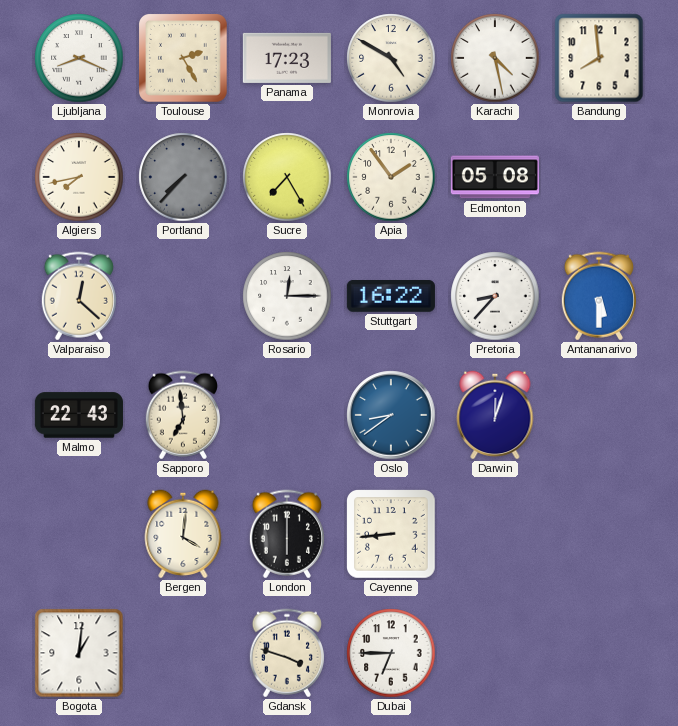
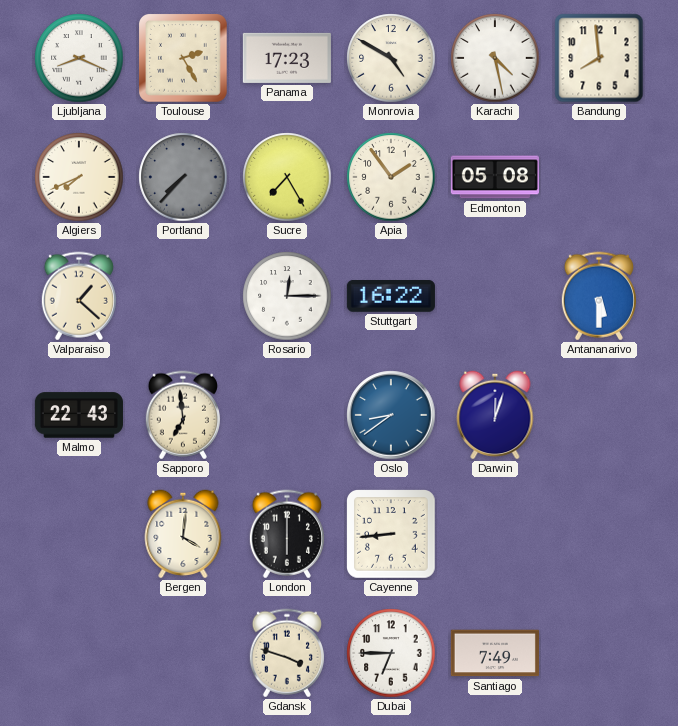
Algiers: 7:43 -> 7:41
Valparaiso: 12:22 -> 1:22
Pretoria: 8:37 -> none
Bogota: 1:01 -> none
Santiago: none -> 7:49
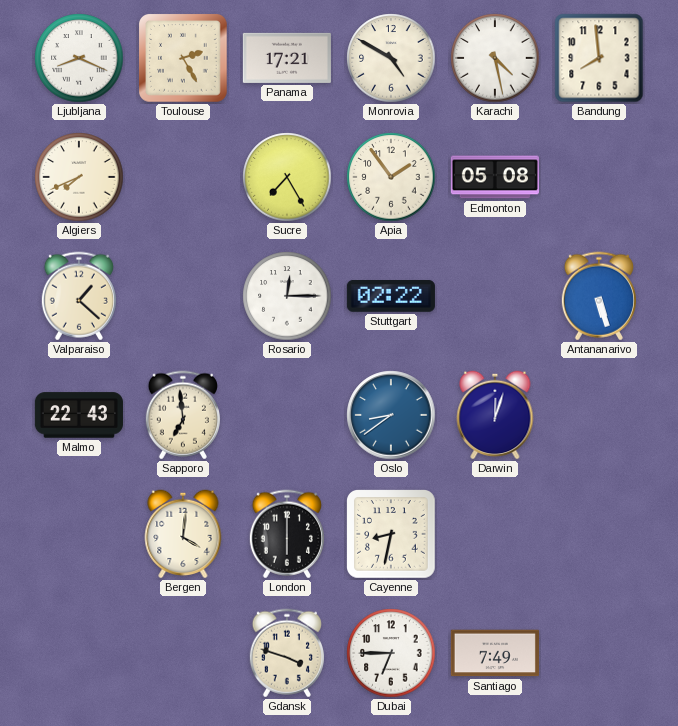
Panama: 17:23 -> 17:21
Portland: 7:37 -> none
Stuttgart: 16:22 -> 02:22
Antananarivo: 5:30 -> 5:27
Cayenne: 8:44 -> 8:32
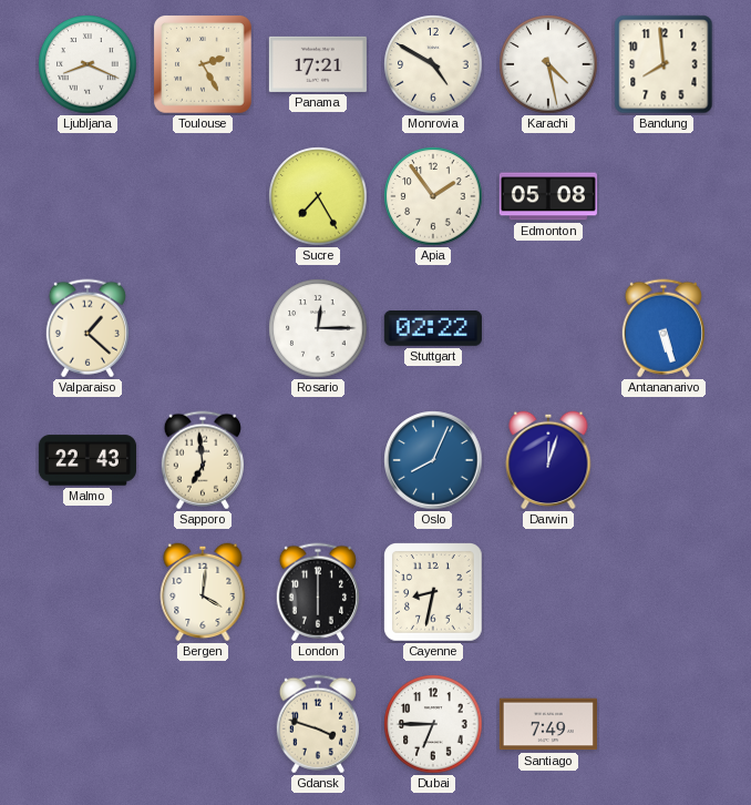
Algiers: 7:41 -> none
Oslo: 8:39 -> 8:04
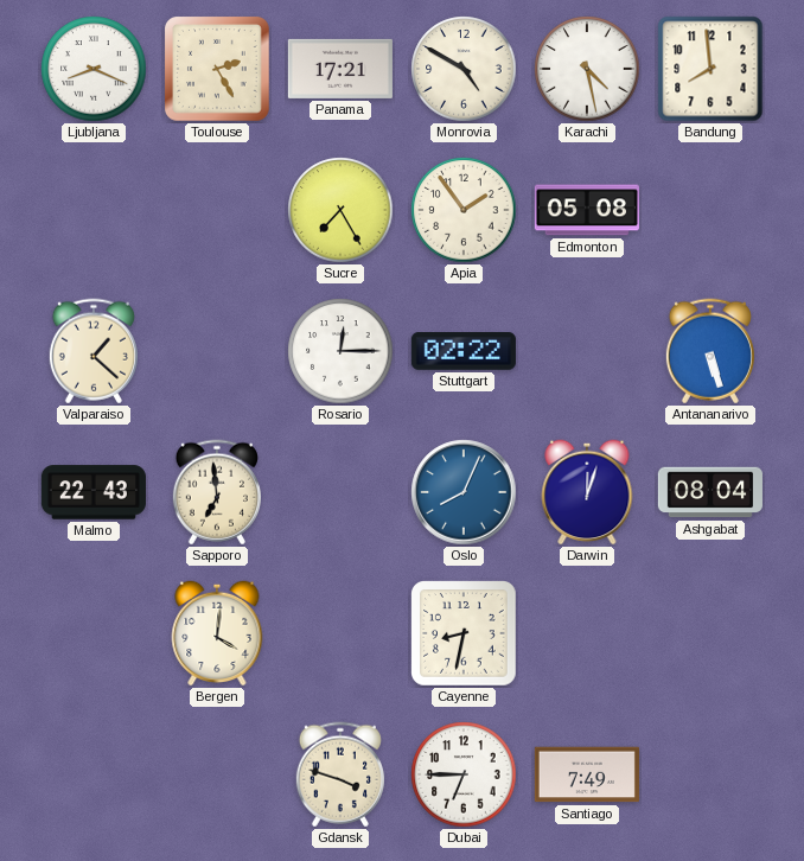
Ashgabat: none -> 08:04
London: 6:00 -> none
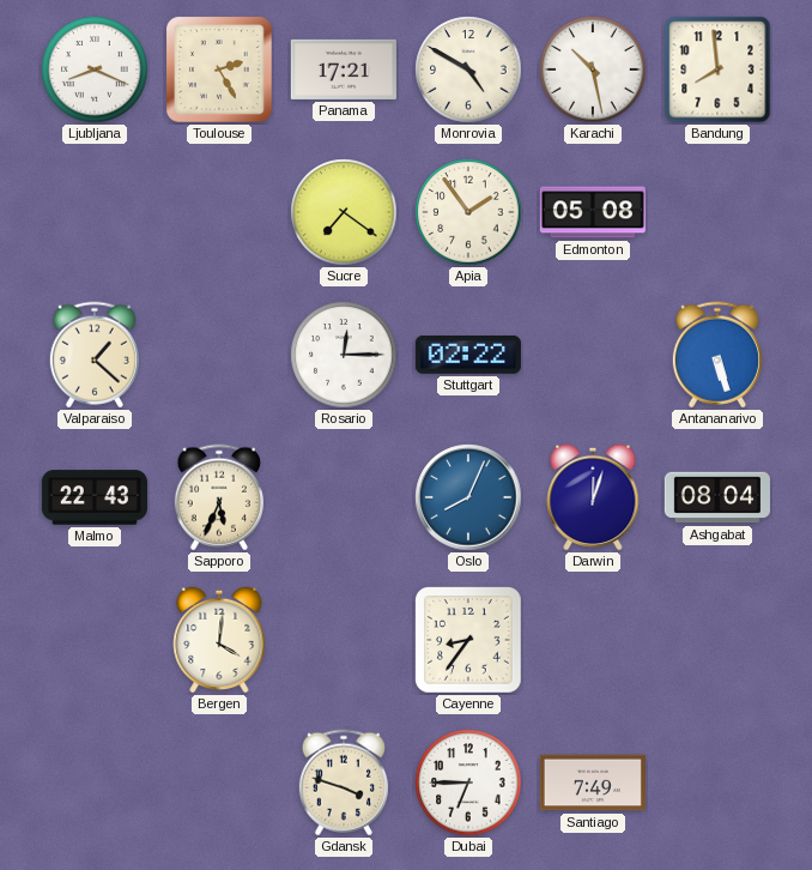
Karachi: 4:28 -> 10:28
Sucre: 7:25 -> 7:21
Sapporo: 6:59 -> 5:34
Cayenne: 8:32 -> 8:36
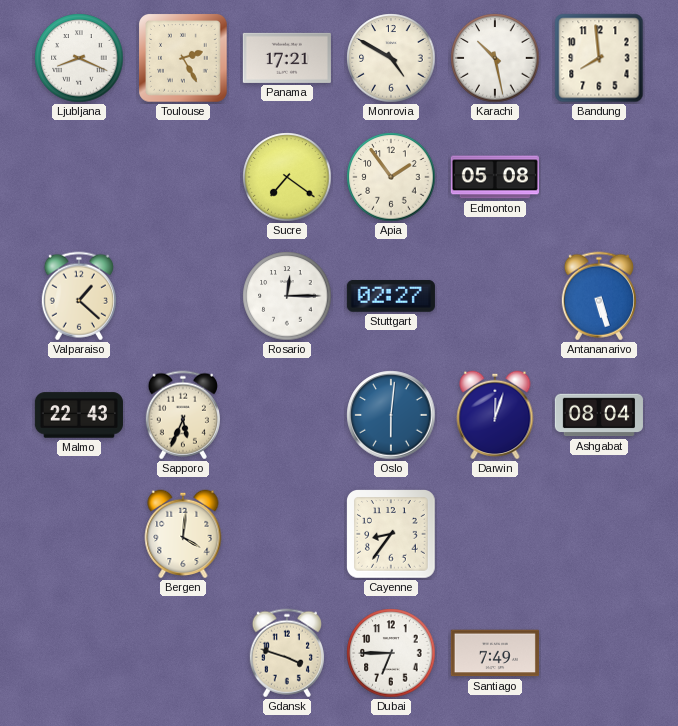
Stuttgart: 02:22 -> 02:27
Oslo: 8:04 -> 6:01
